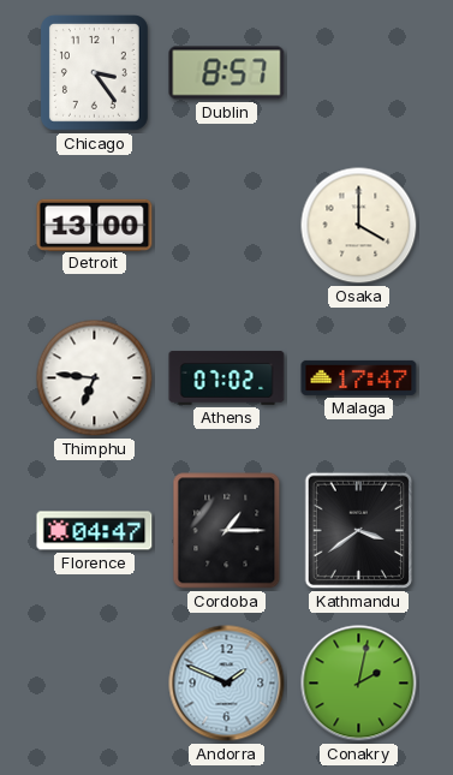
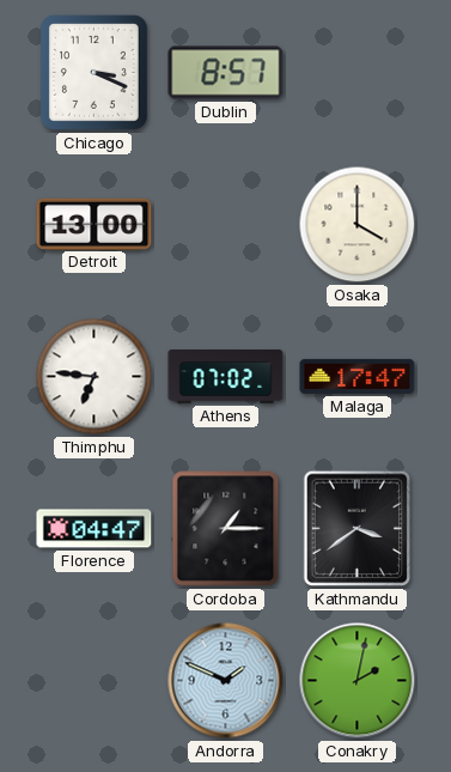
Chicago: 3:24 -> 3:19
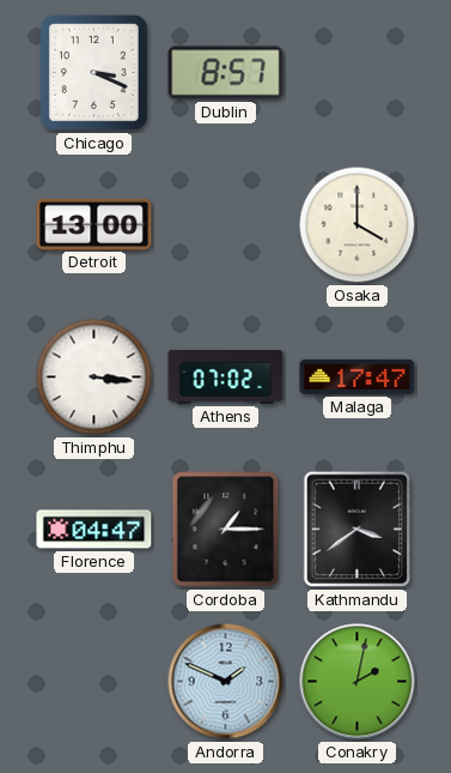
Thimphu: 6:46 -> 3:16
